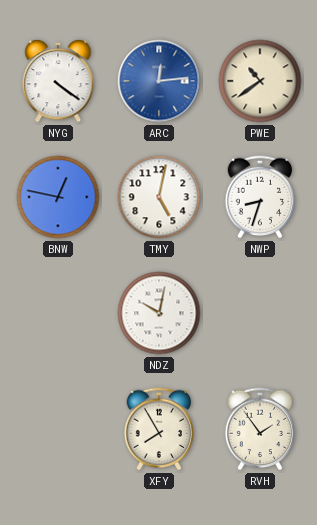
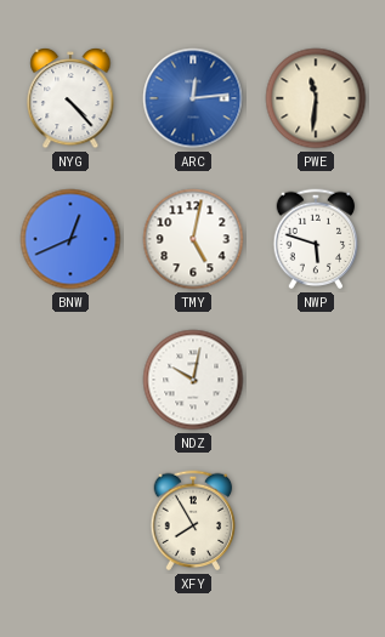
NYG: 4:21 -> 4:23
PWE: 10:39 -> 11:31
BNW: 12:47 -> 12:41
NWP: 8:33 -> 5:48
RVH: 1:54 -> none
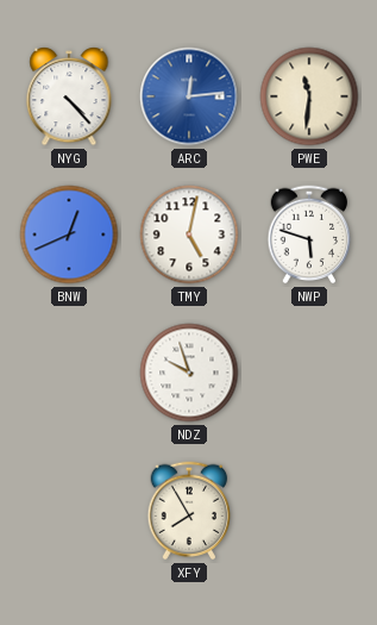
NDZ: 10:02 -> 9:57
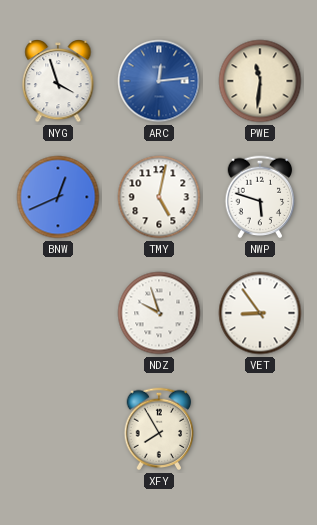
NYG: 4:23 -> 3:57
VET: none -> 8:54
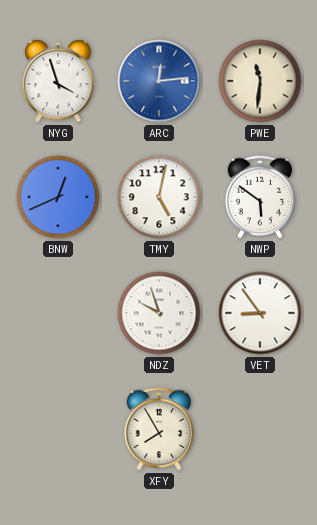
NWP: 5:48 -> 5:51
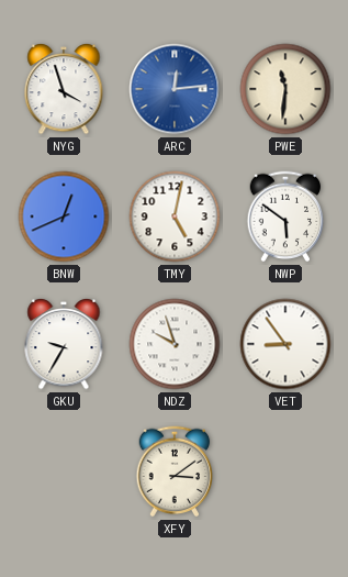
GKU: none -> 9:35
XFY: 7:55 -> 3:09
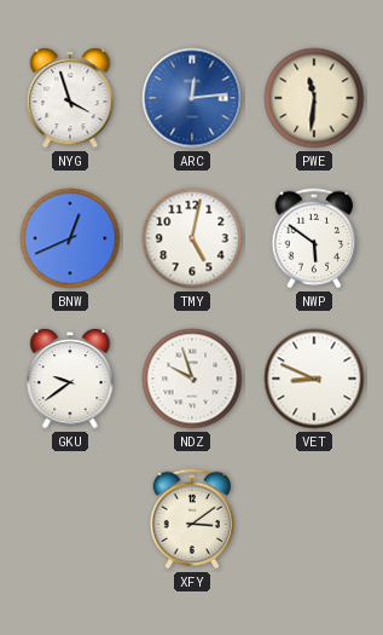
GKU: 9:35 -> 9:39
VET: 8:54 -> 8:49
